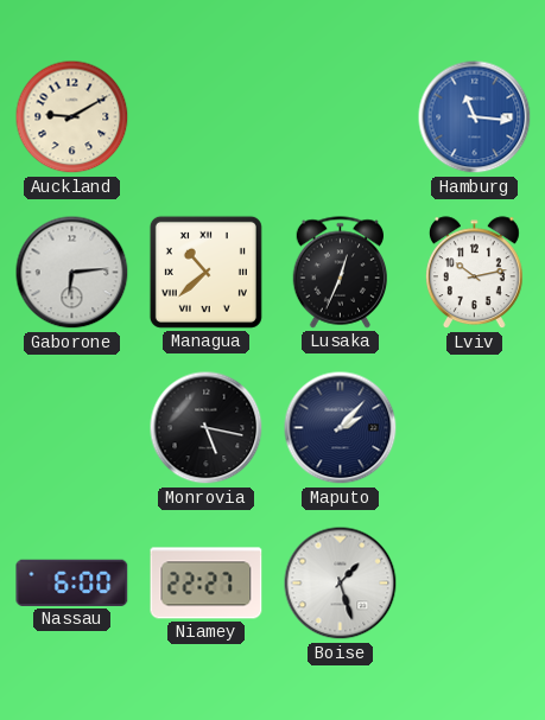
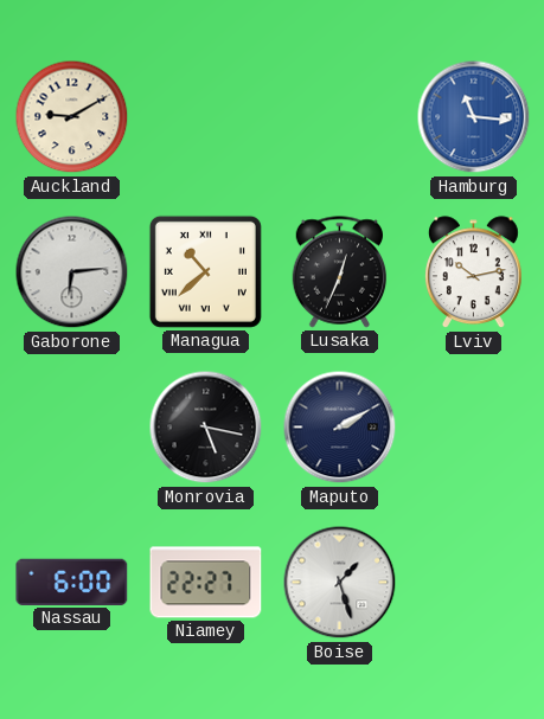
Maputo: 2:07 -> 2:10
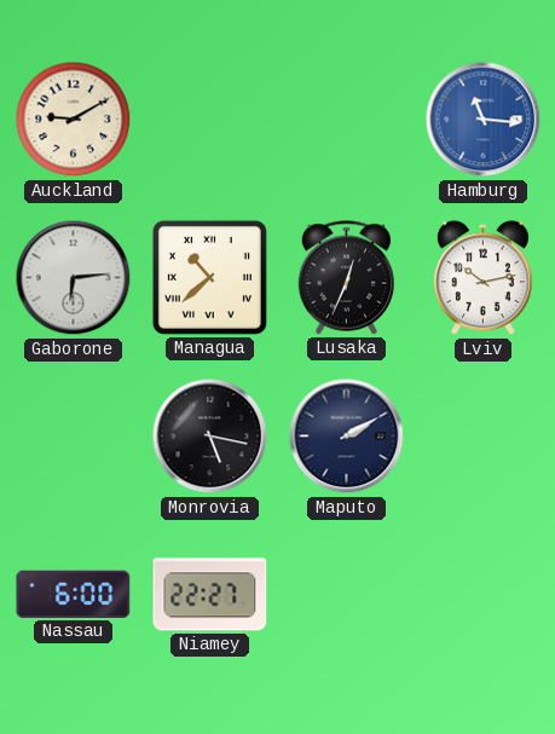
Boise: 1:27 -> none
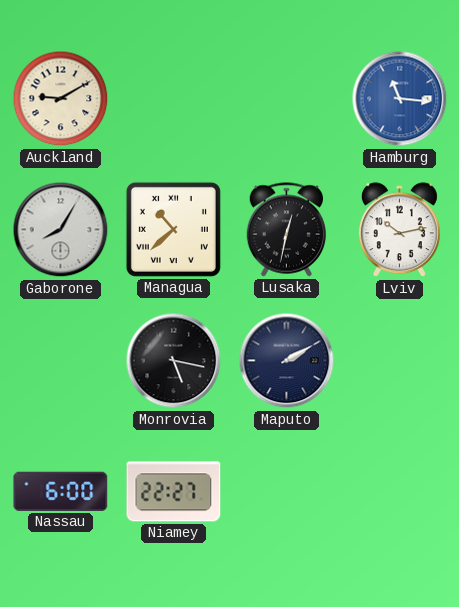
Gaborone: 6:14 -> 8:05
Lusaka: 12:34 -> 12:32
